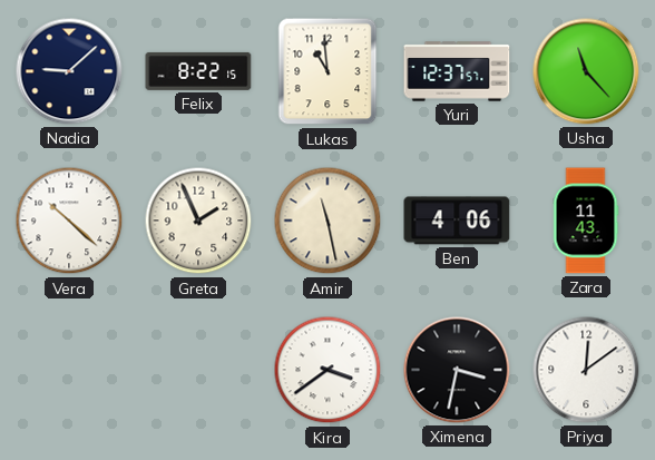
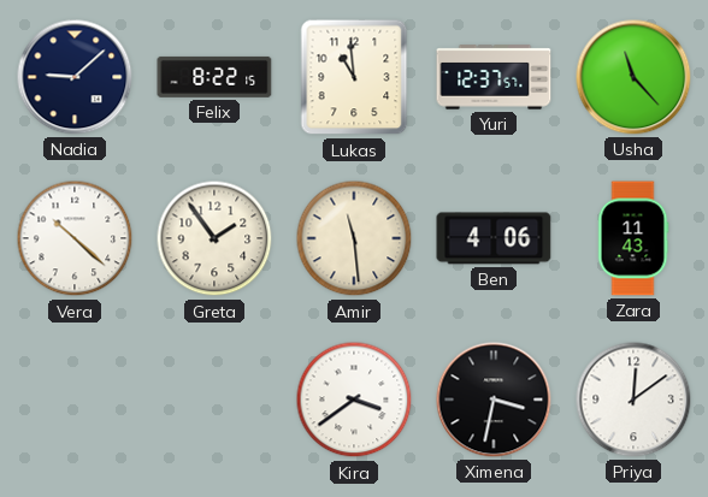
Greta: 1:56 -> 1:54
Amir: 11:28 -> 11:29
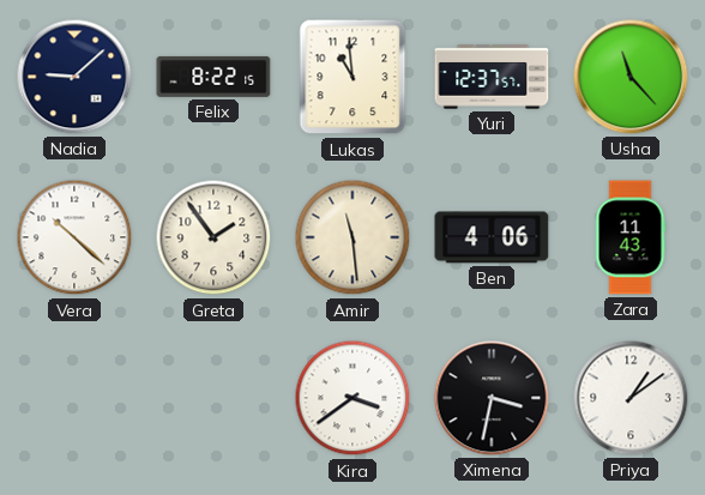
Priya: 12:09 -> 1:09
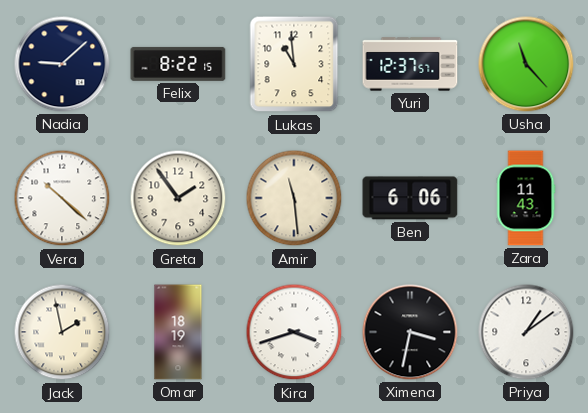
Ben: 4:06 -> 6:06
Jack: none -> 1:58
Omar: none -> 18:19
Kira: 3:39 -> 3:42
